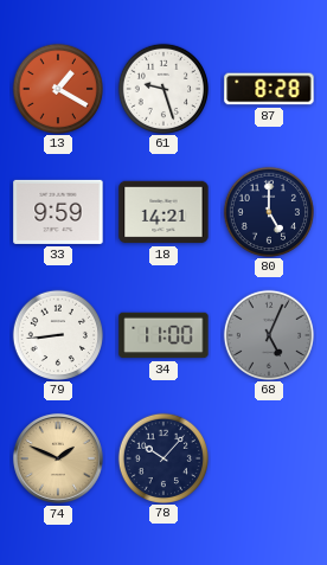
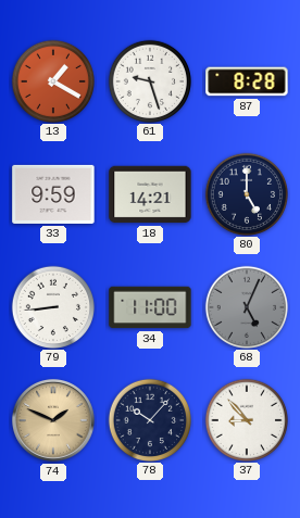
37: none -> 8:53
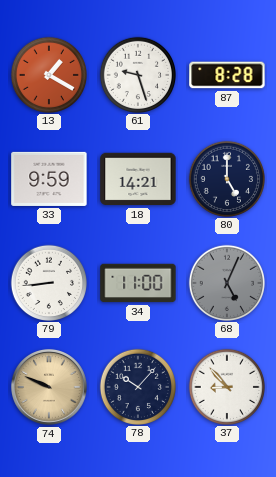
74: 1:49 -> 9:49
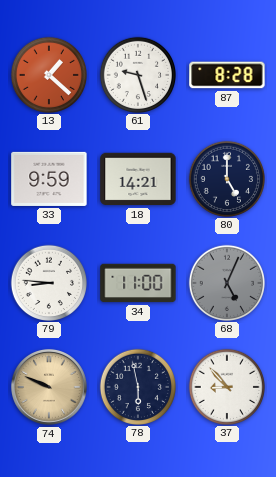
13: 1:20 -> 1:22
79: 8:44 -> 8:46
78: 10:07 -> 5:58
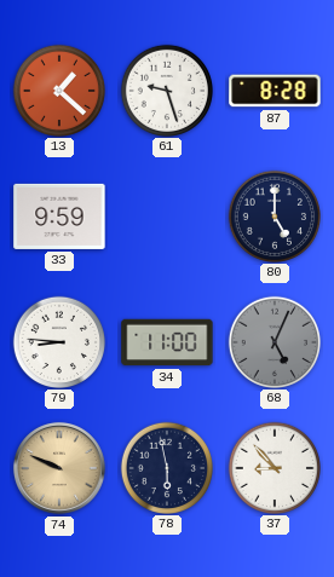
18: 14:21 -> none
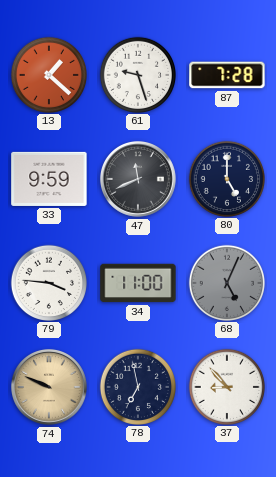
87: 8:28 -> 7:28
47: none -> 11:41
79: 8:46 -> 3:46
78: 5:58 -> 6:58
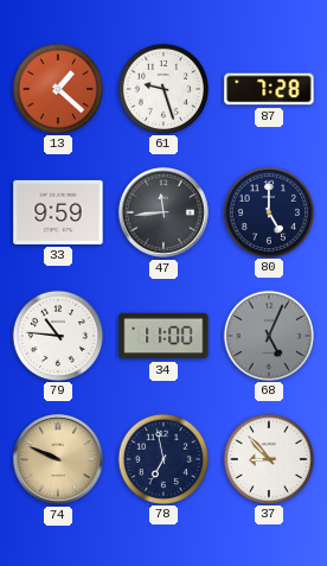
47: 11:41 -> 11:44
79: 3:46 -> 10:46
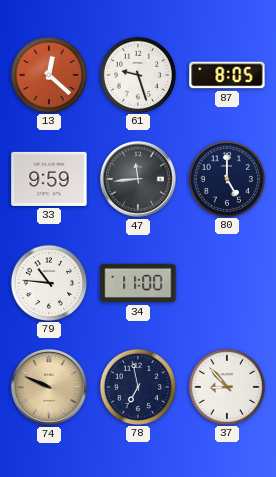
13: 1:22 -> 12:22
87: 7:28 -> 8:05
68: 5:04 -> none
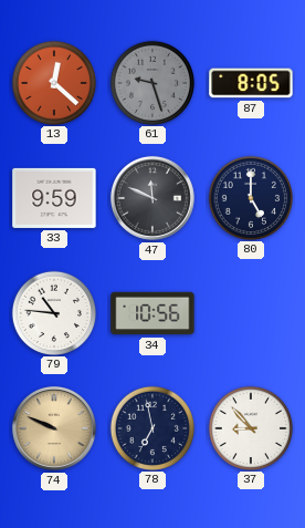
61 dial: white -> grey
47: 11:44 -> 11:49
34: 11:00 -> 10:56
